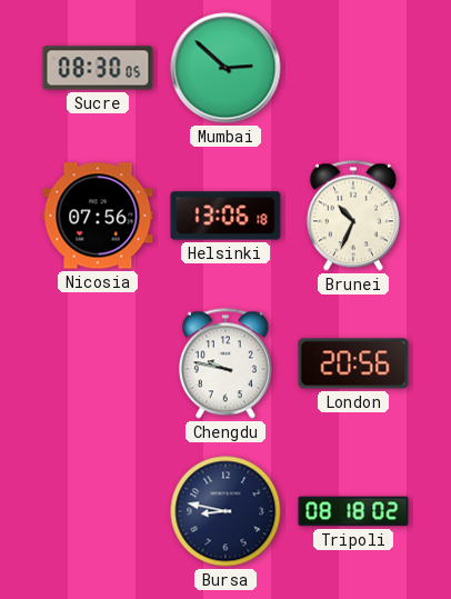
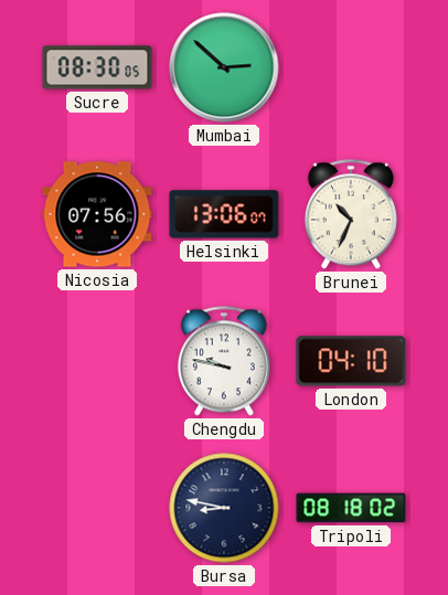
Helsinki: 13:06:18 -> 13:06:07
London: 20:56 -> 04:10
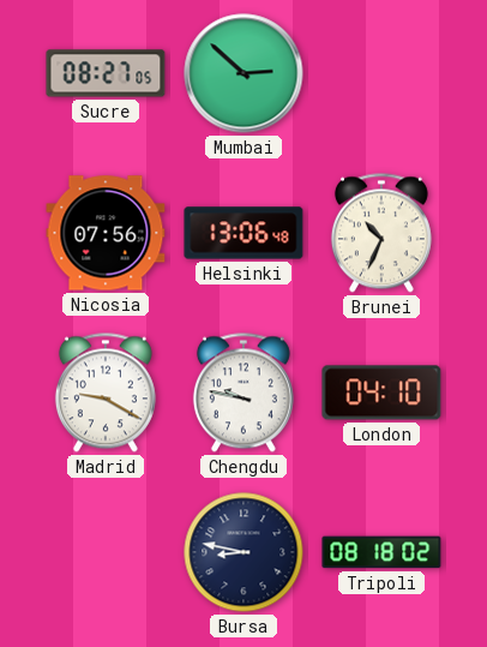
Sucre: 08:30 -> 08:27
Helsinki: 13:06:07 -> 13:06:48
Madrid: none -> 9:20
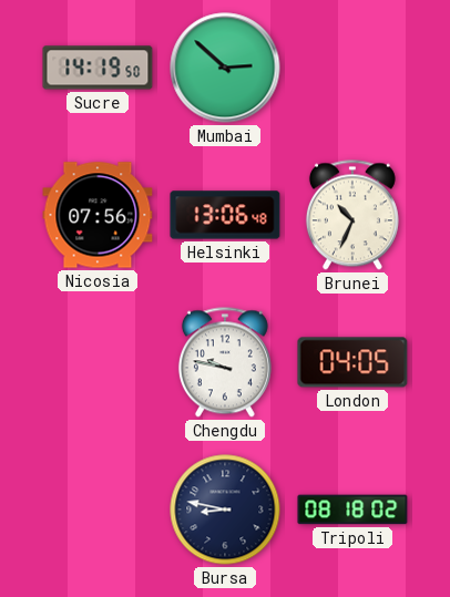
Sucre: 08:27 -> 14:19
Madrid: 9:20 -> none
London: 04:10 -> 04:05
